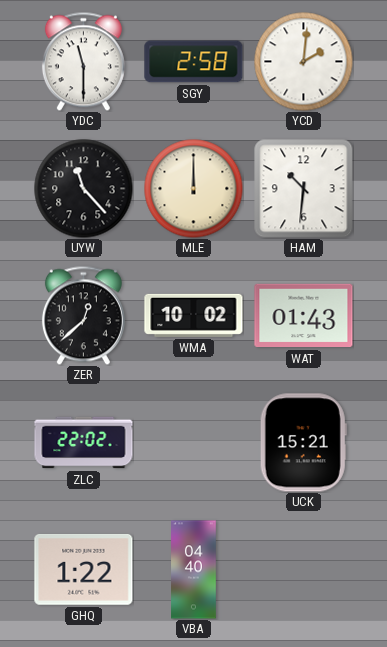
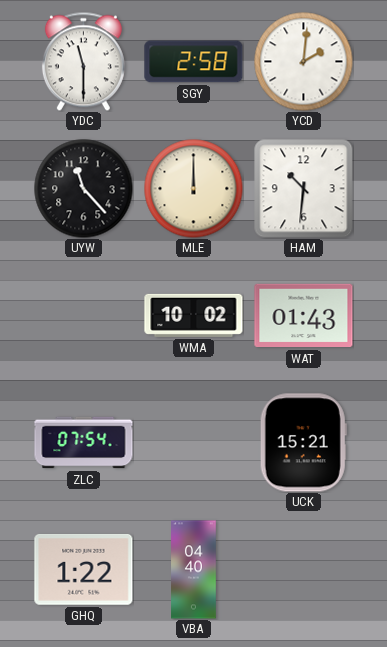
ZER: 12:38 -> none
ZLC: 22:02 -> 07:54
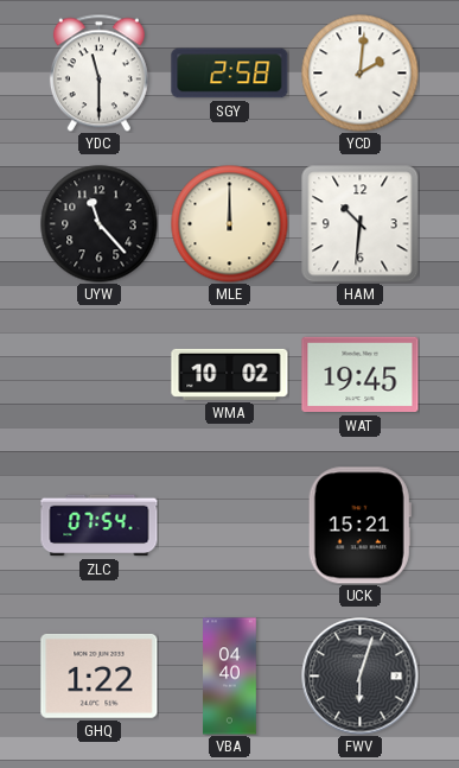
WAT: 01:43 -> 19:45
FWV: none -> 6:03
